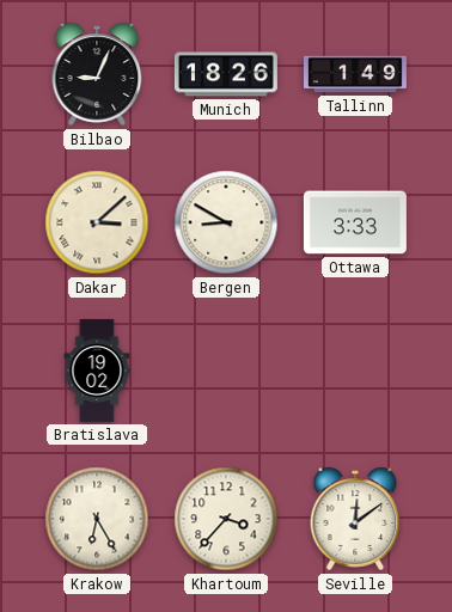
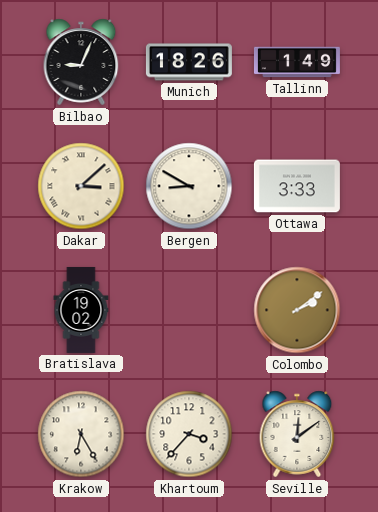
Colombo: none -> 2:09
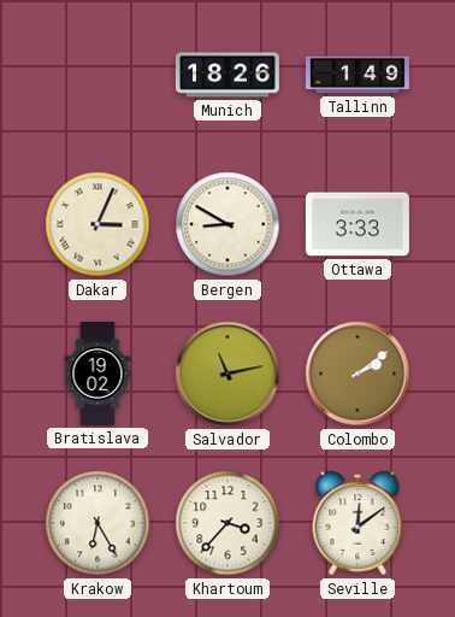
Bilbao: 9:04 -> none
Dakar: 3:08 -> 3:04
Salvador: none -> 11:13
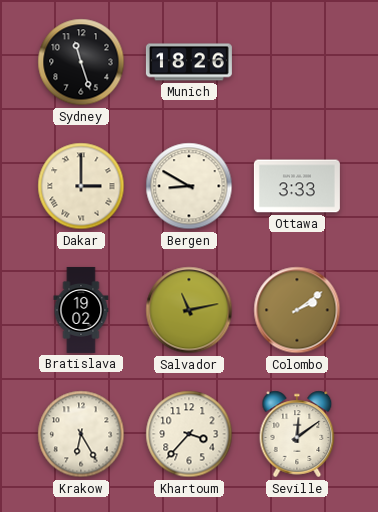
Sydney: none -> 11:27
Tallinn: 1:49 -> none
Dakar: 3:04 -> 3:00
